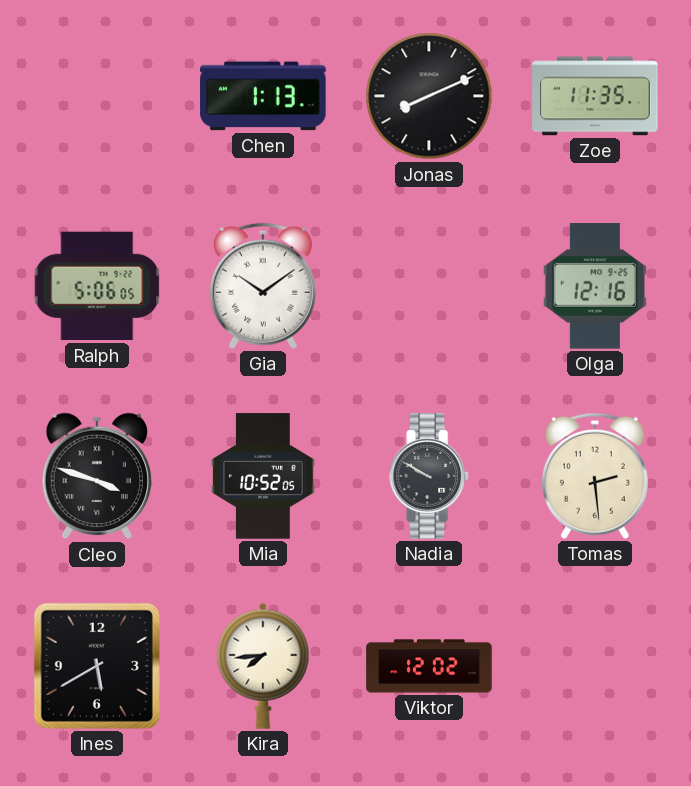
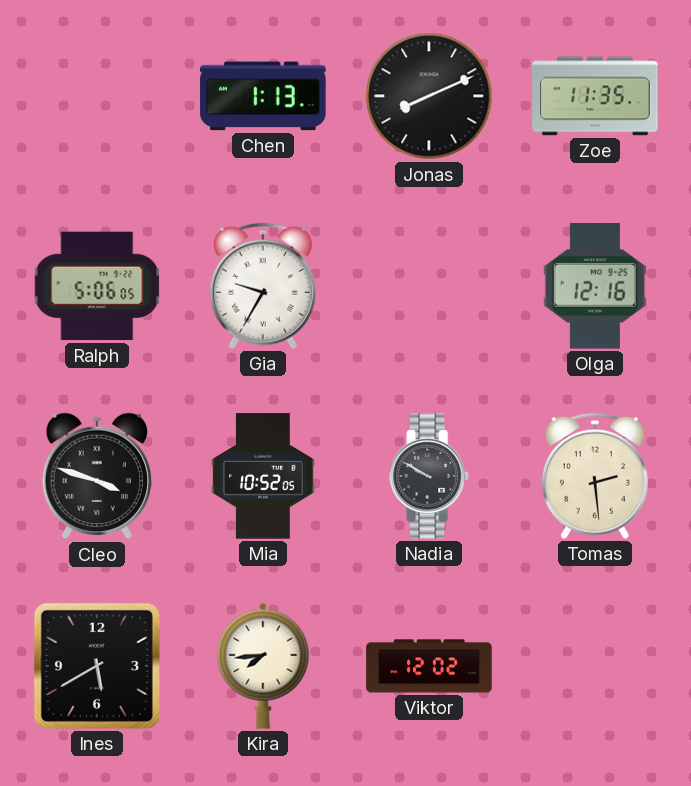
Gia: 10:09 -> 9:35
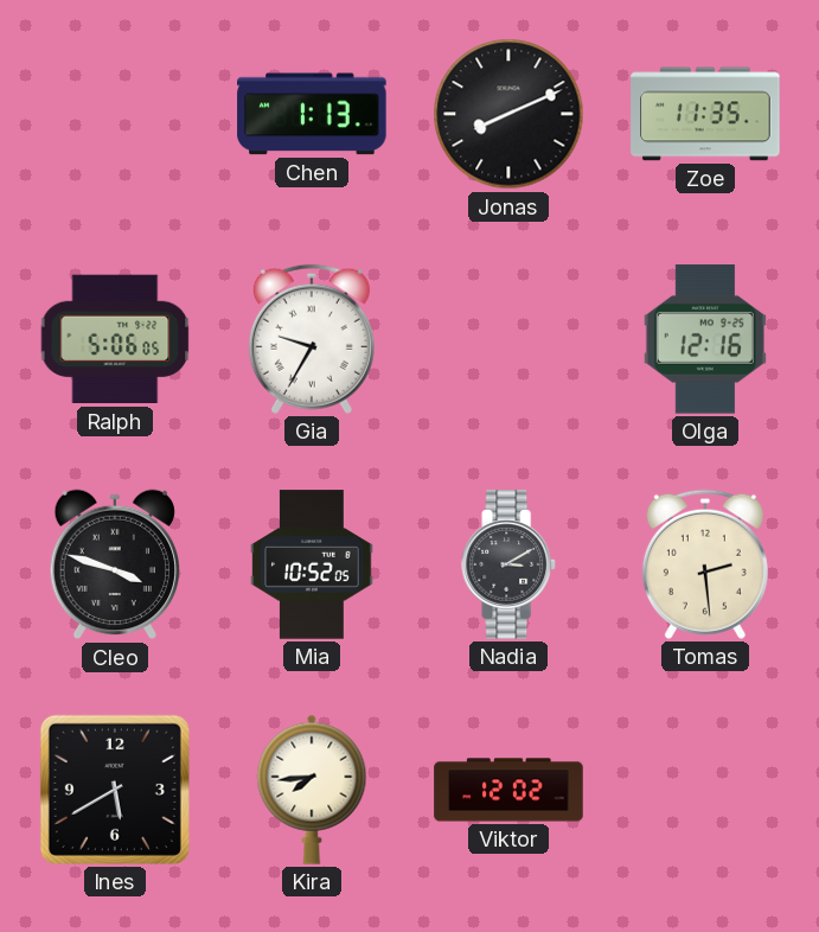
Nadia: 9:50 -> 3:10
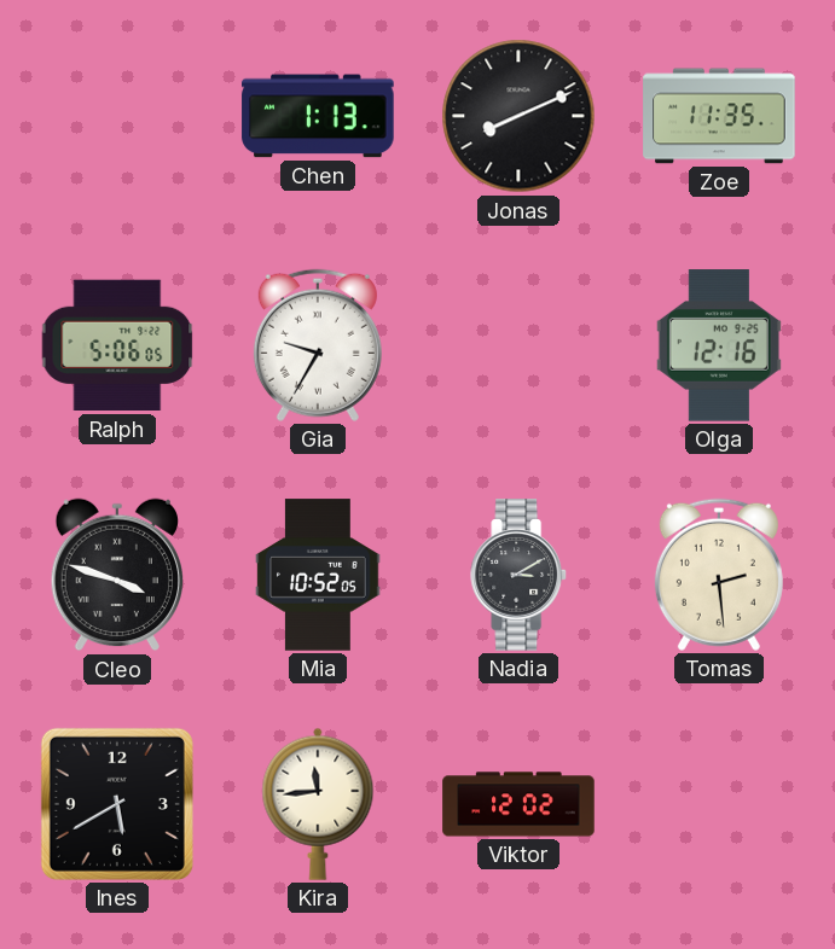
Kira: 7:44 -> 11:44
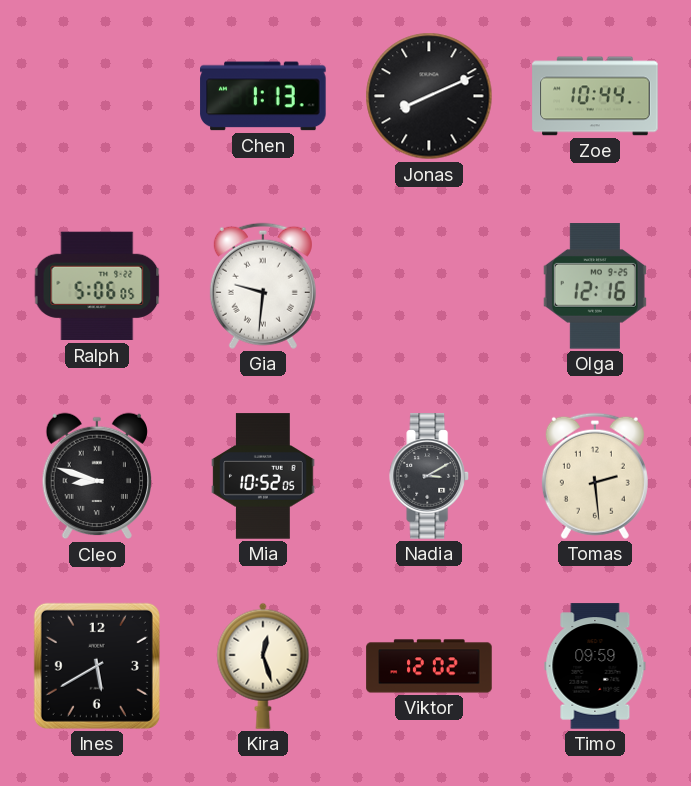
Zoe: 11:35 -> 10:44
Gia: 9:35 -> 9:31
Cleo: 3:48 -> 8:48
Kira: 11:44 -> 12:27
Timo: none -> 09:59
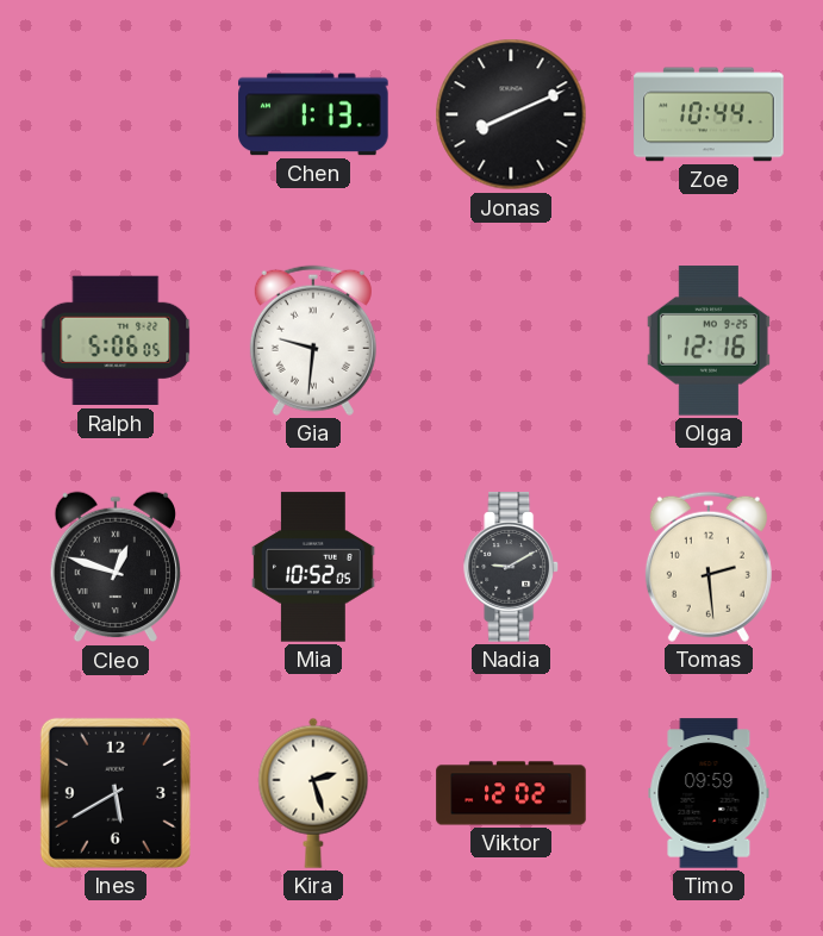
Cleo: 8:48 -> 12:48
Nadia: 3:10 -> 9:10
Kira: 12:27 -> 2:27
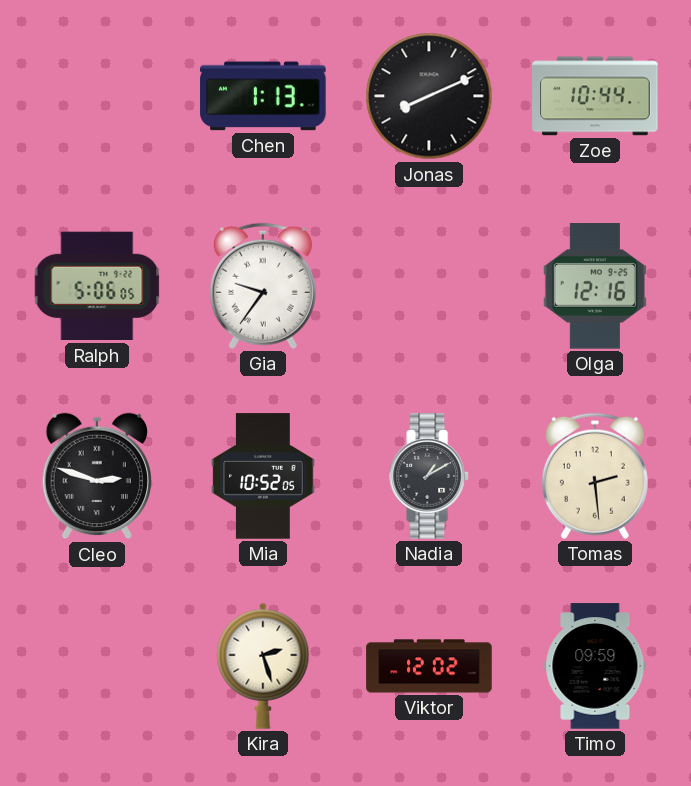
Gia: 9:31 -> 9:36
Cleo: 12:48 -> 2:48
Nadia: 9:10 -> 1:10
Ines: 5:40 -> none
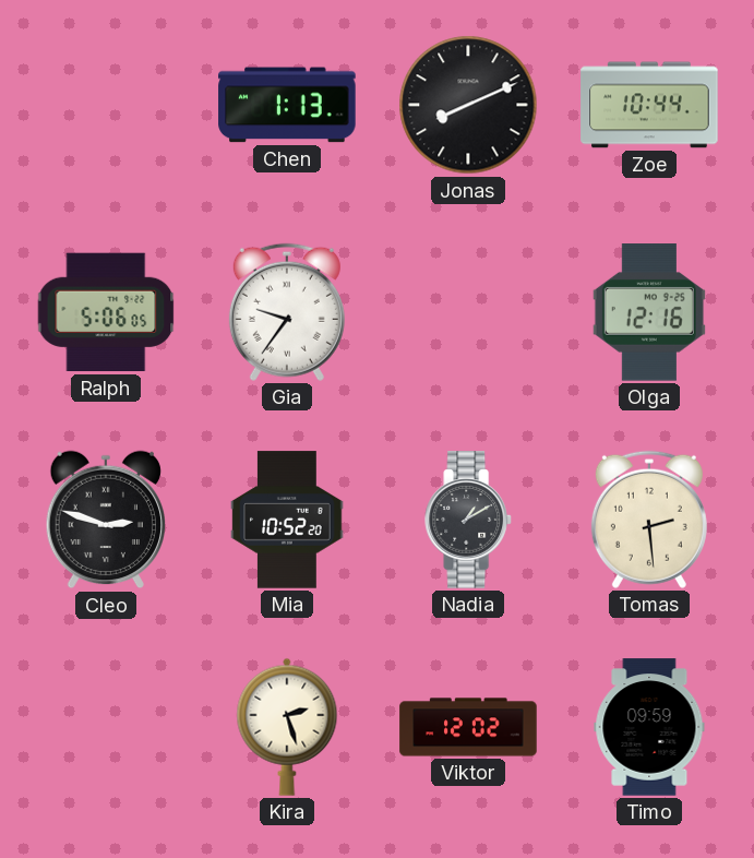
Mia: 10:52:05 -> 10:52:20
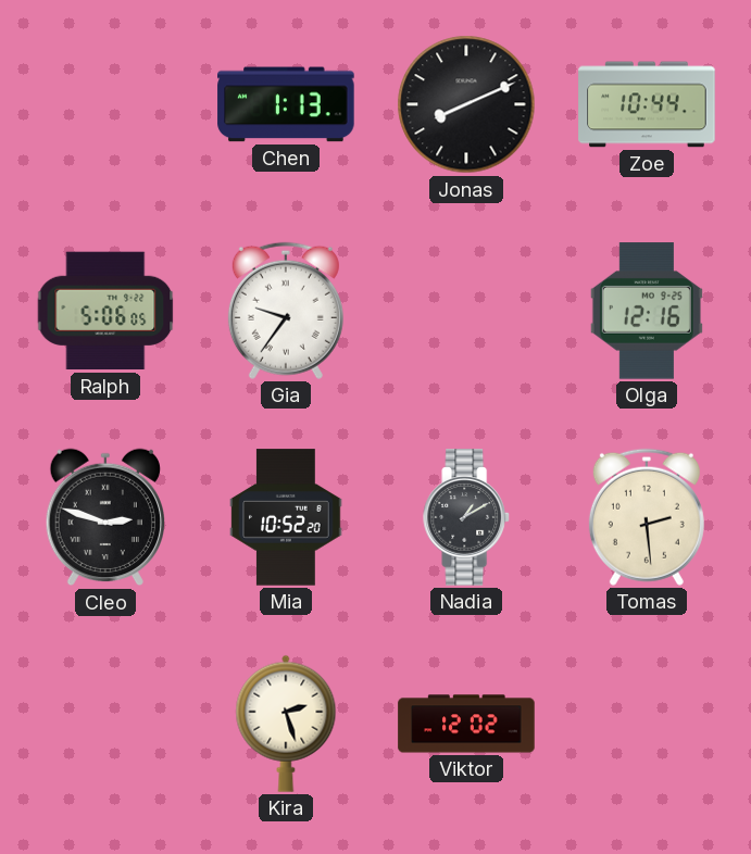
Timo: 09:59 -> none
